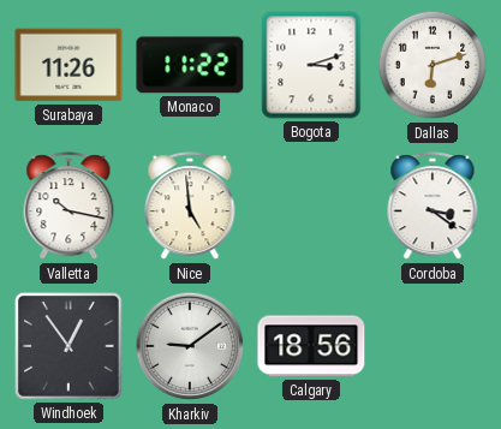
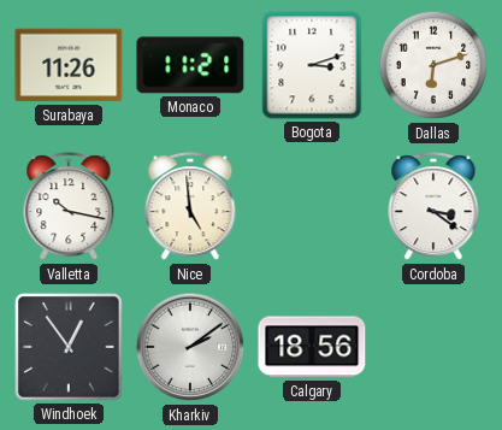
Monaco: 11:22 -> 11:21
Kharkiv: 9:09 -> 2:09
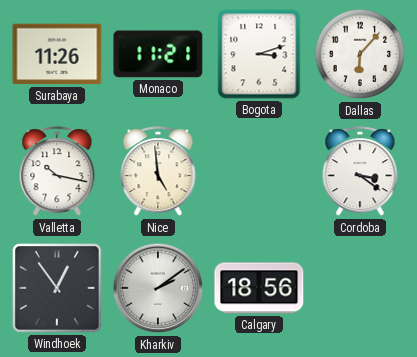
Dallas: 6:12 -> 6:07
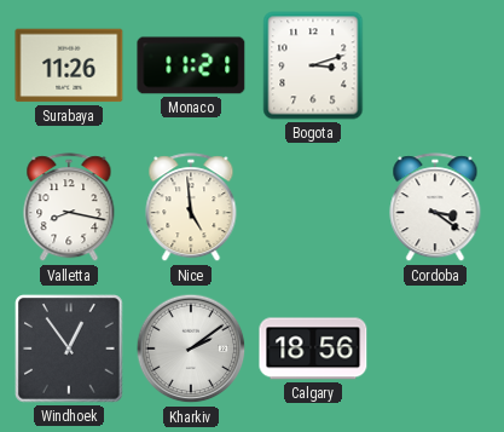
Dallas: 6:07 -> none
Valletta: 10:17 -> 8:17
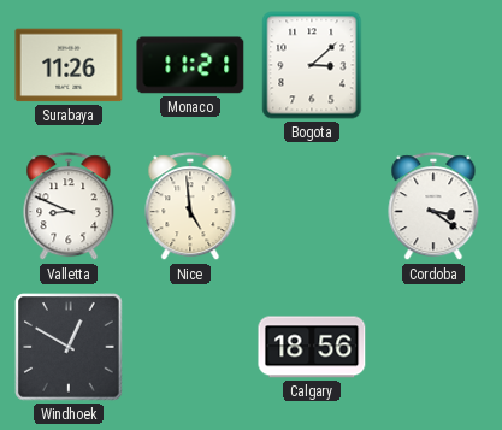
Bogota: 3:12 -> 3:08
Valletta: 8:17 -> 8:49
Windhoek: 12:54 -> 12:50
Kharkiv: 2:09 -> none
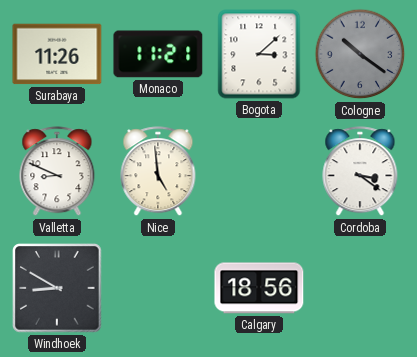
Cologne: none -> 10:21
Windhoek: 12:50 -> 8:50
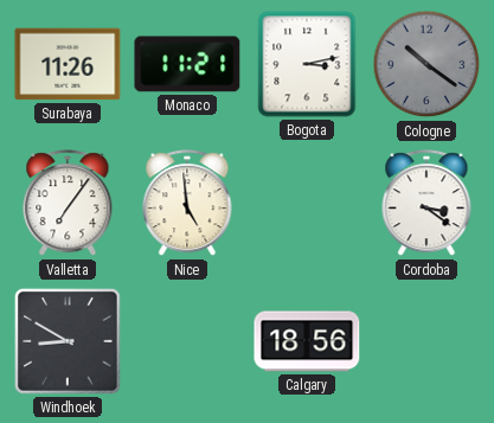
Bogota: 3:08 -> 3:13
Valletta: 8:49 -> 7:06
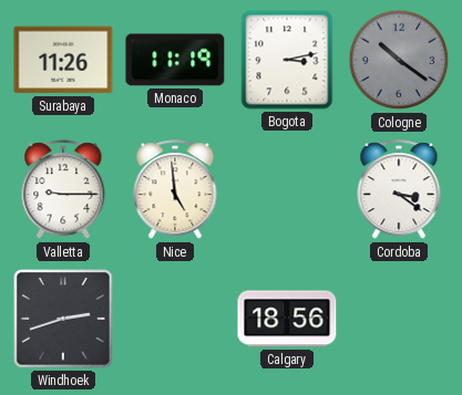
Monaco: 11:21 -> 11:19
Valletta: 7:06 -> 9:15
Windhoek: 8:50 -> 2:42
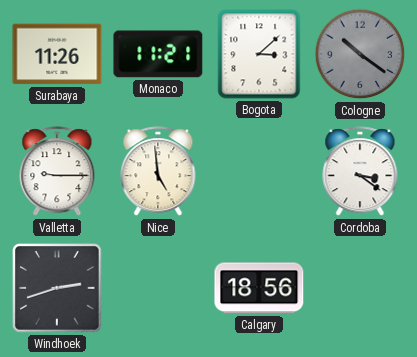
Monaco: 11:19 -> 11:21
Bogota: 3:13 -> 3:08
